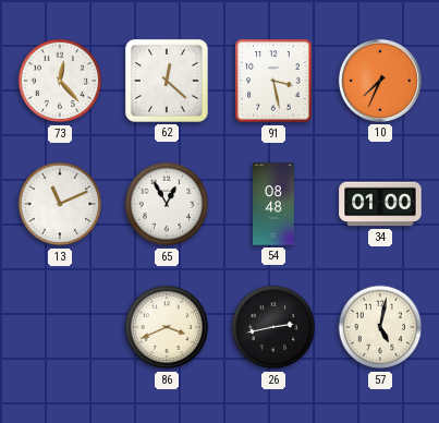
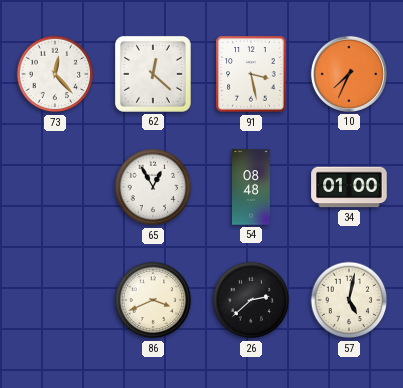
13: 11:11 -> none
26: 2:43 -> 2:38
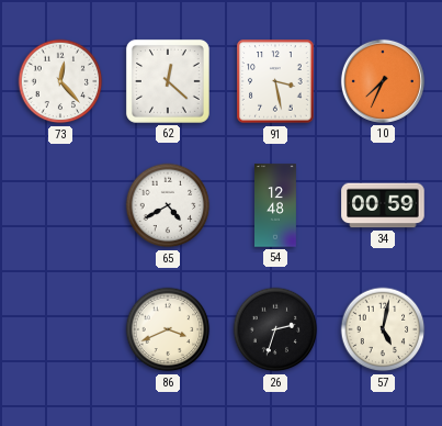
65: 12:55 -> 4:40
54: 08:48 -> 12:48
34: 01:00 -> 00:59
26: 2:38 -> 2:33
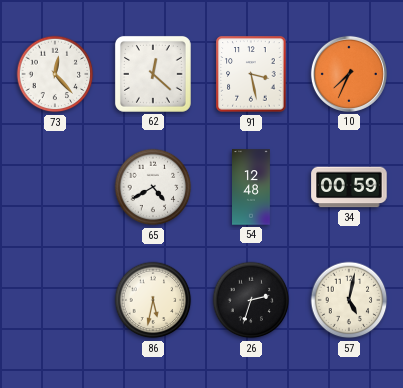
86: 3:41 -> 5:32
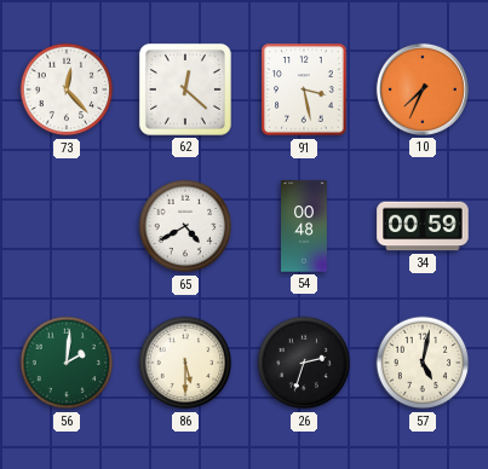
54: 12:48 -> 00:48
56: none -> 2:01
86: 5:32 -> 5:30
